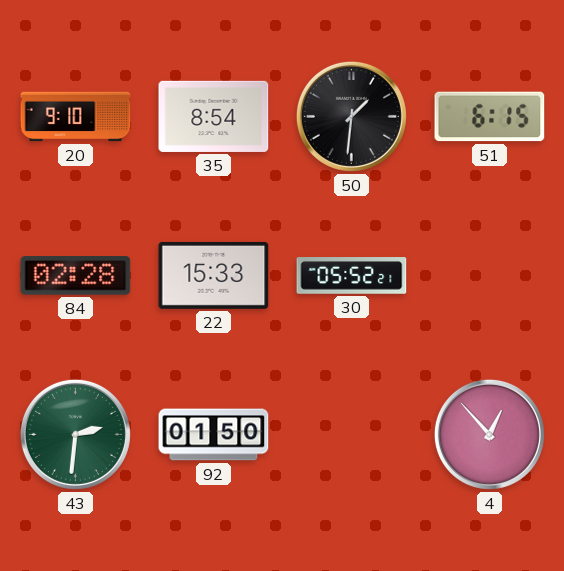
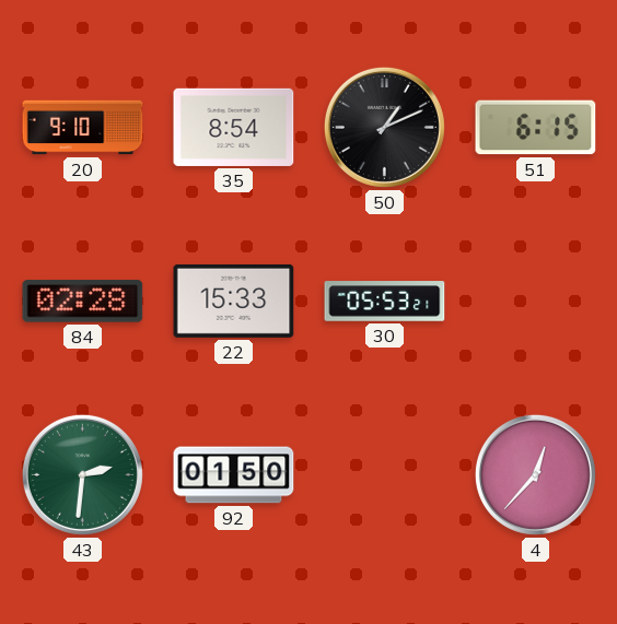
50: 1:31 -> 1:11
30: 05:52 -> 05:53
4: 12:53 -> 12:37
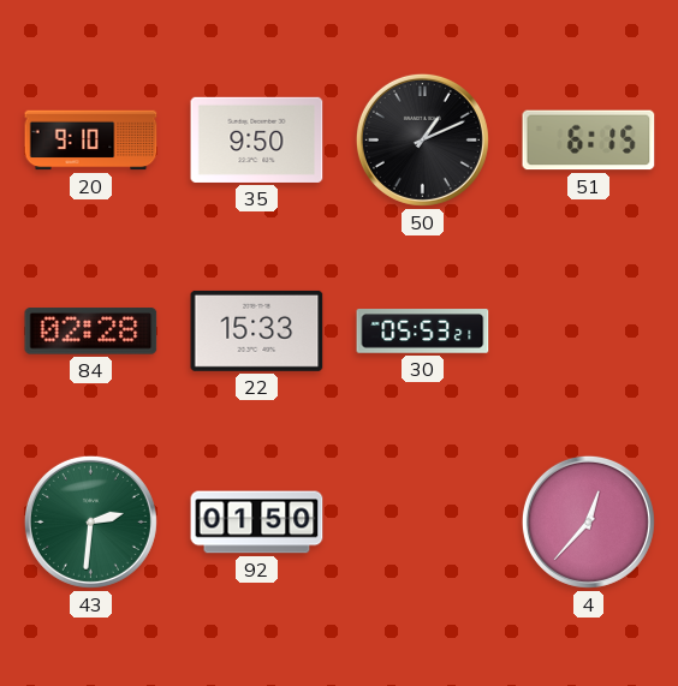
35: 8:54 -> 9:50
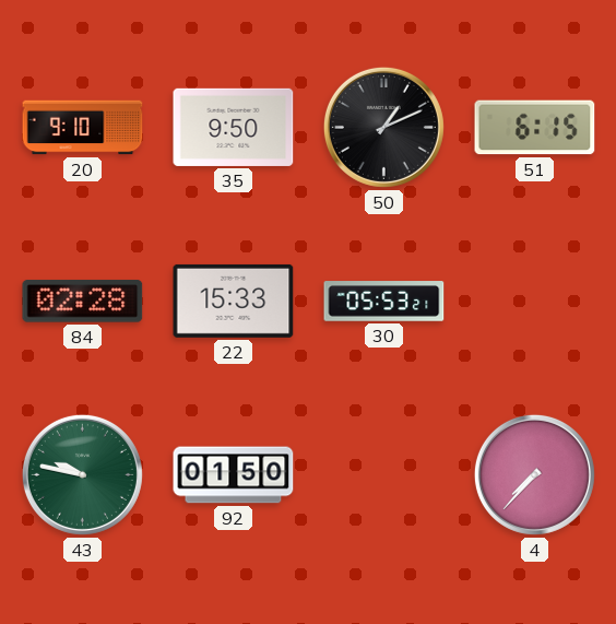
43: 2:31 -> 9:47
4: 12:37 -> 7:37
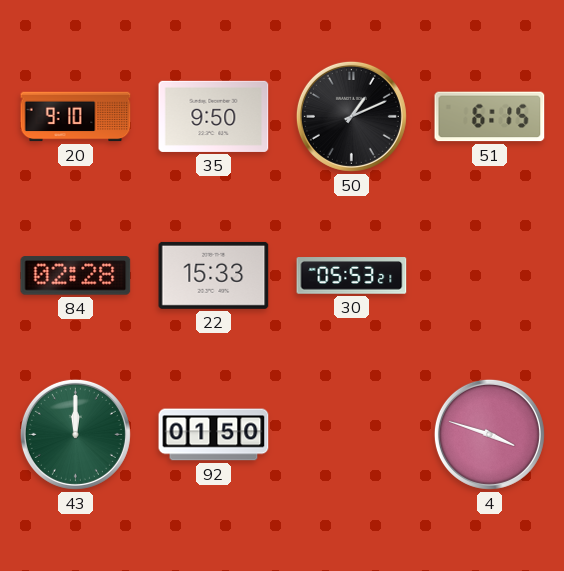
43: 9:47 -> 12:00
4: 7:37 -> 3:48
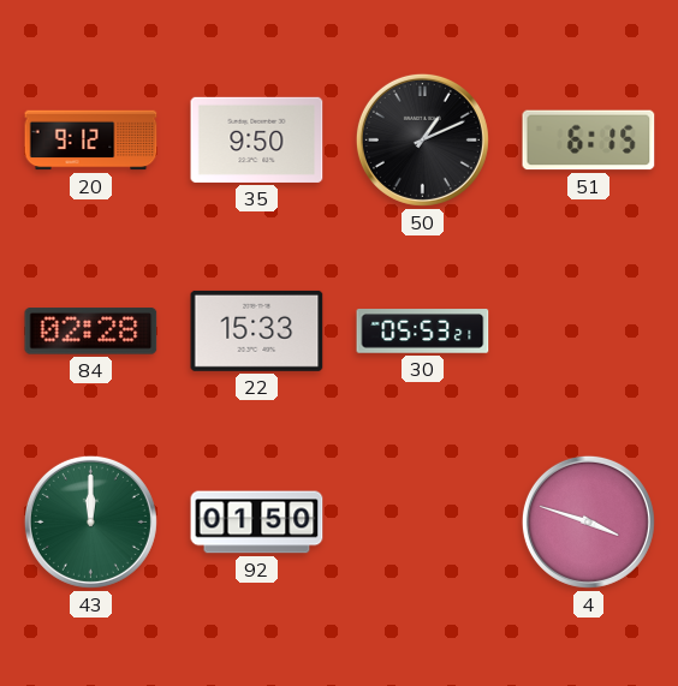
20: 9:10 -> 9:12
